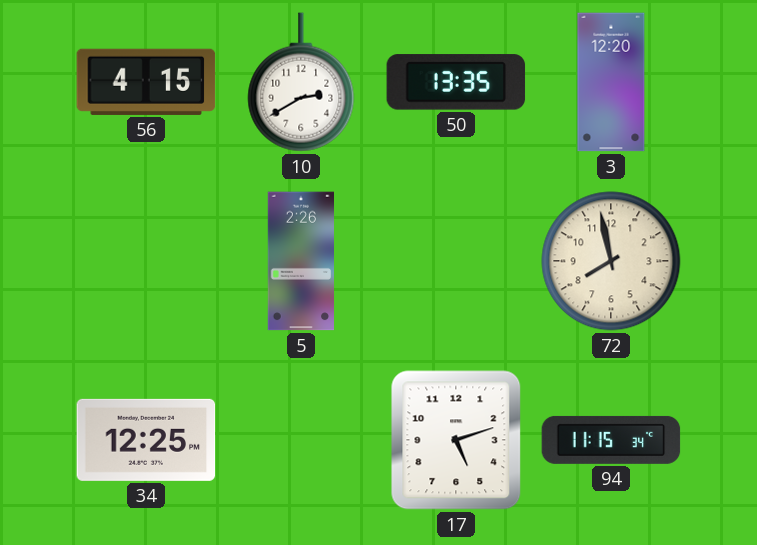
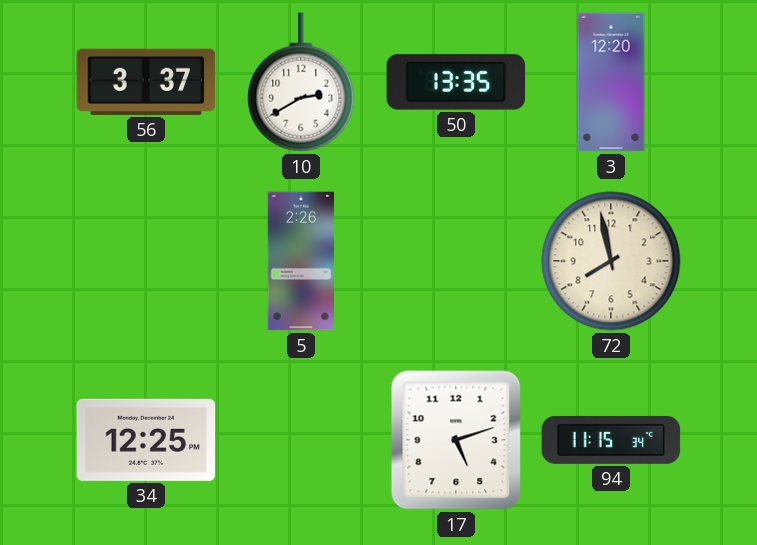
56: 4:15 -> 3:37
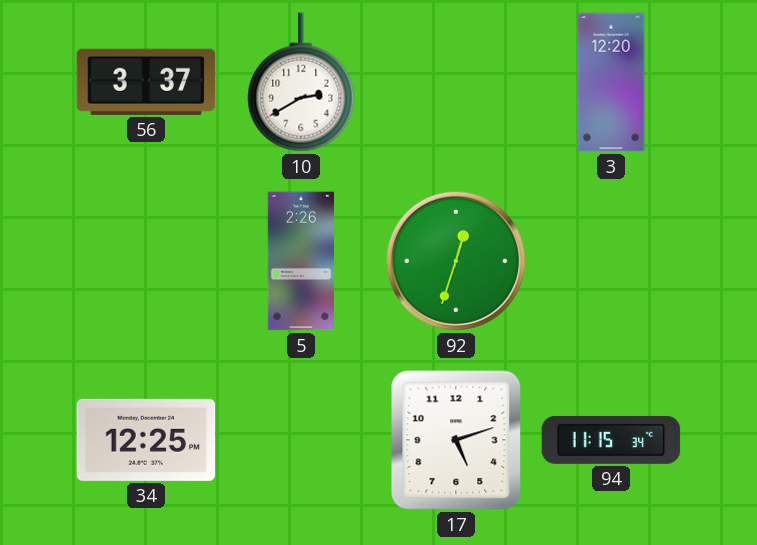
50: 13:35 -> none
92: none -> 12:33
72: 7:58 -> none
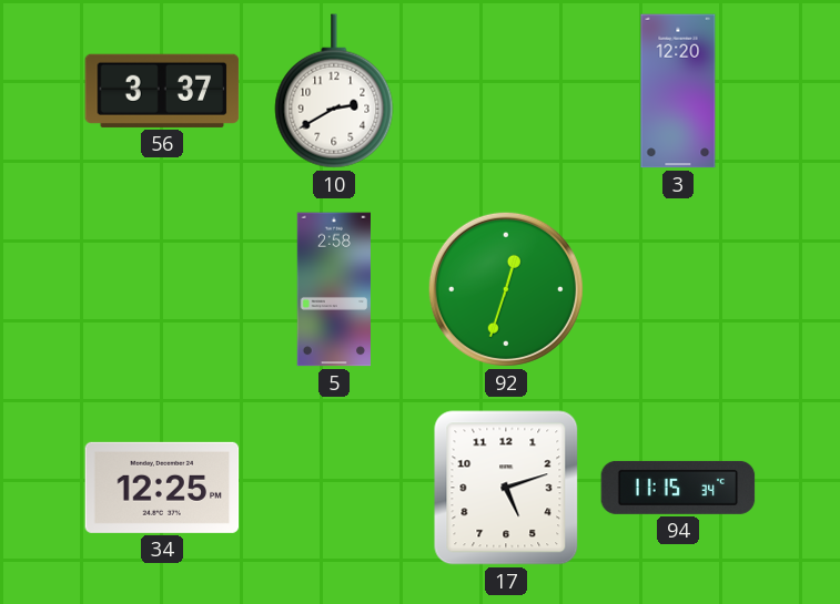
5: 2:26 -> 2:58
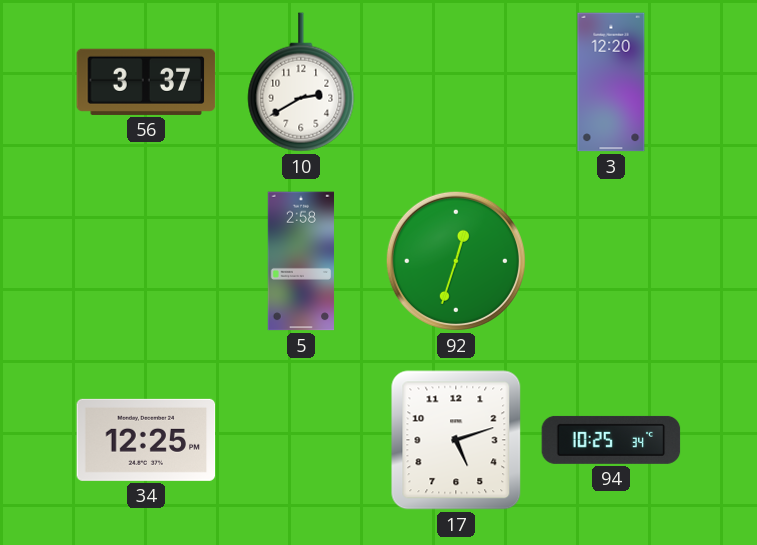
94: 11:15 -> 10:25
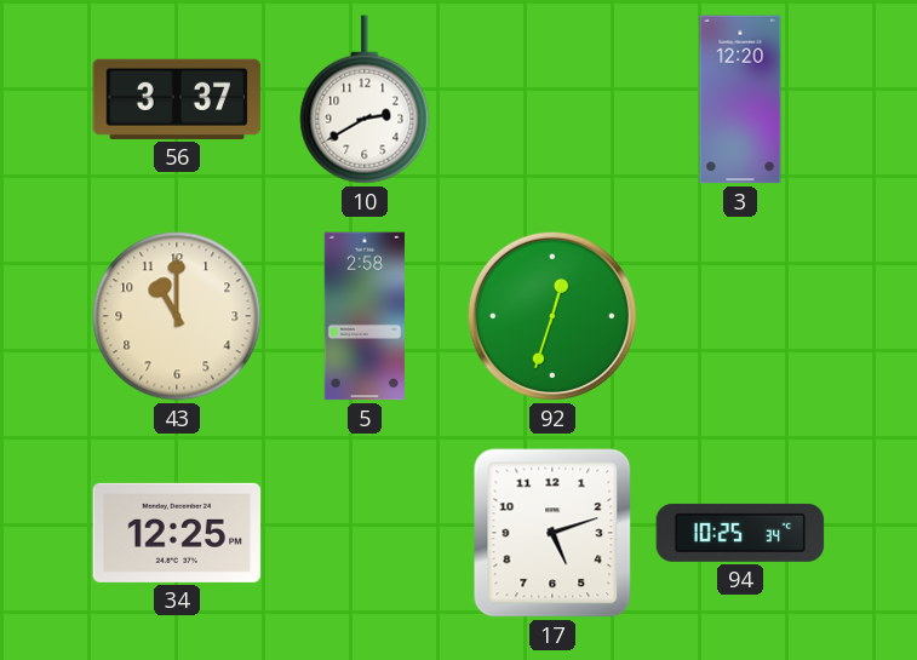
43: none -> 11:00
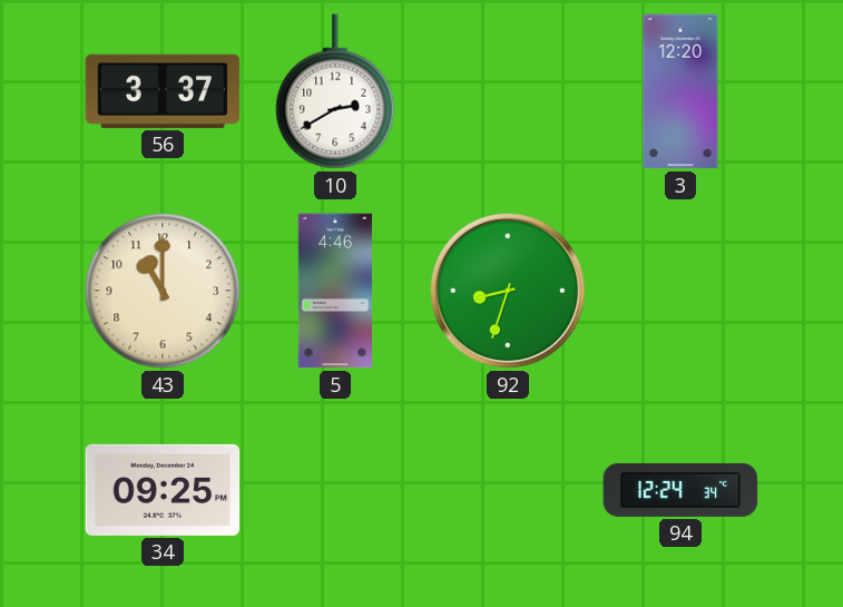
5: 2:58 -> 4:46
92: 12:33 -> 8:33
34: 12:25 -> 09:25
17: 5:12 -> none
94: 10:25 -> 12:24
